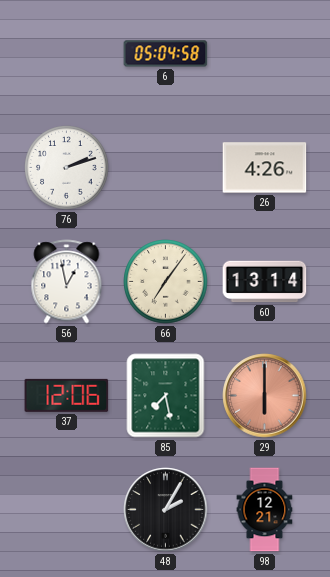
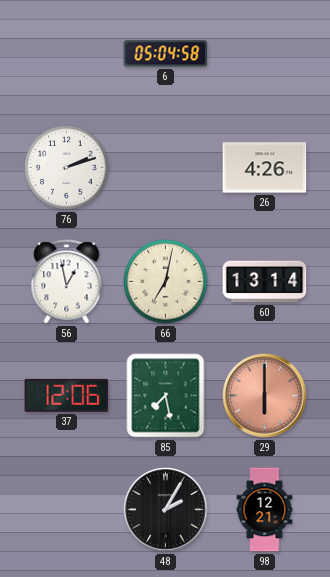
66: 7:06 -> 7:02
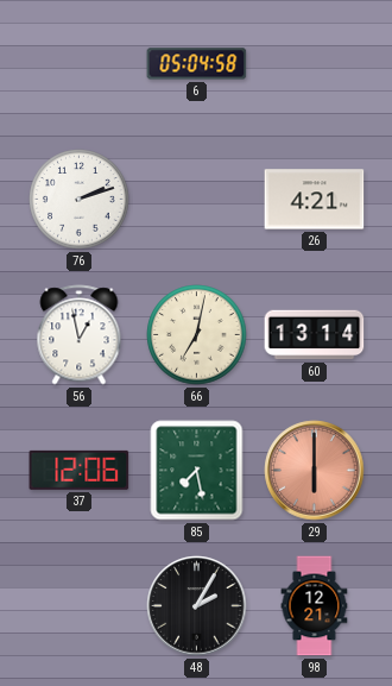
26: 4:26 -> 4:21
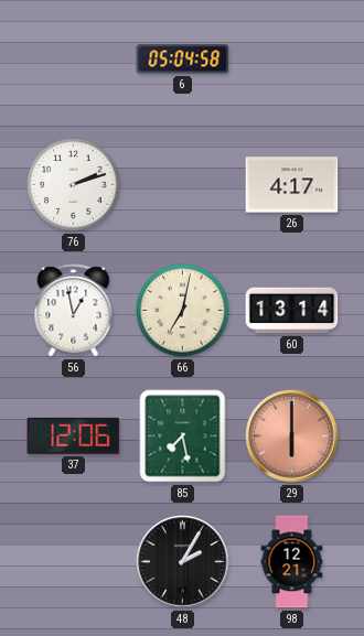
26: 4:21 -> 4:17
